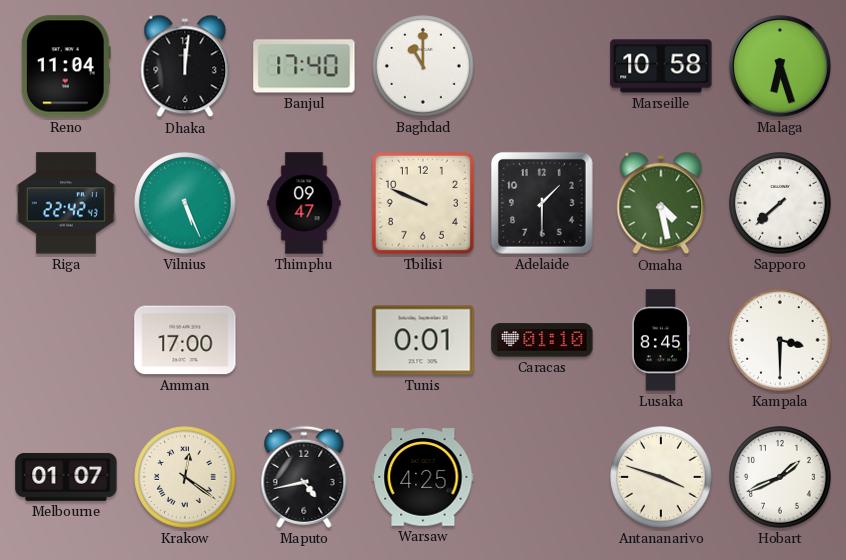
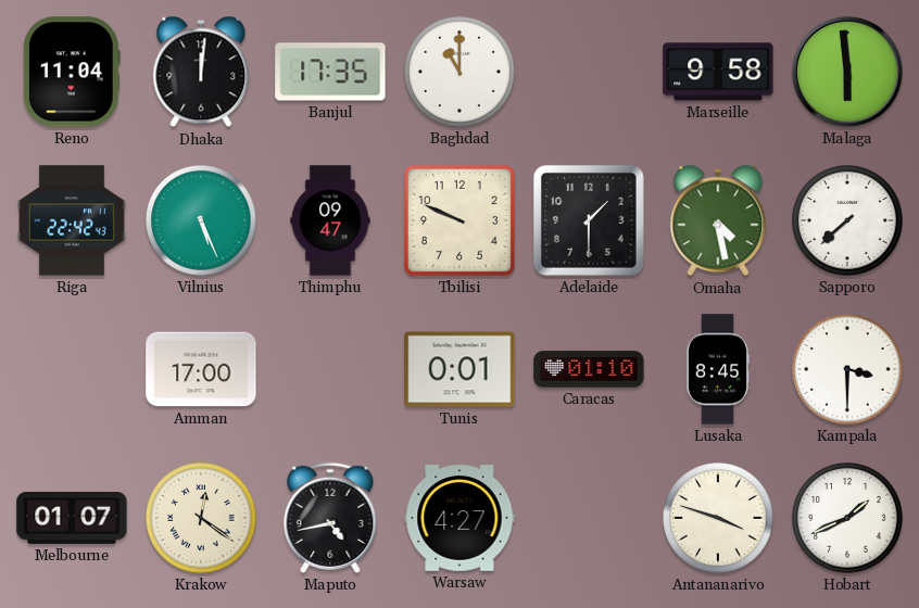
Banjul: 17:40 -> 17:35
Marseille: 10:58 -> 9:58
Malaga: 6:27 -> 5:59
Warsaw: 4:25 -> 4:27
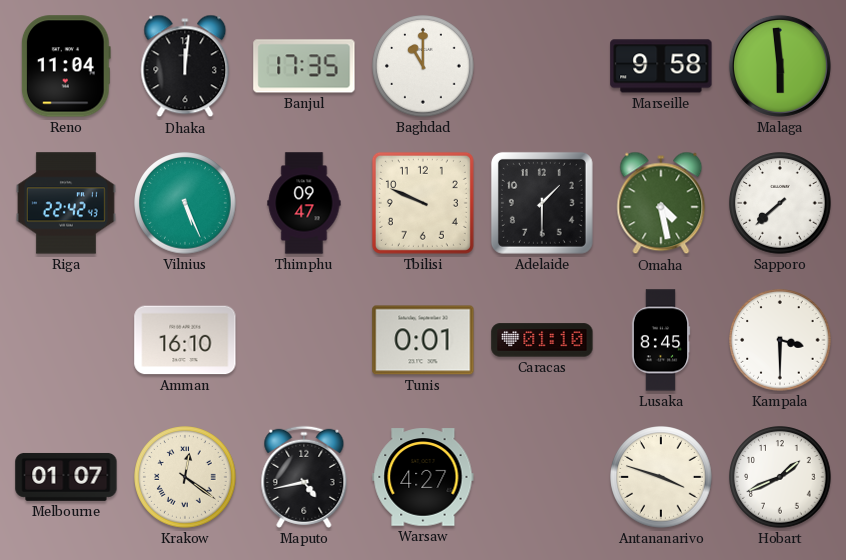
Amman: 17:00 -> 16:10
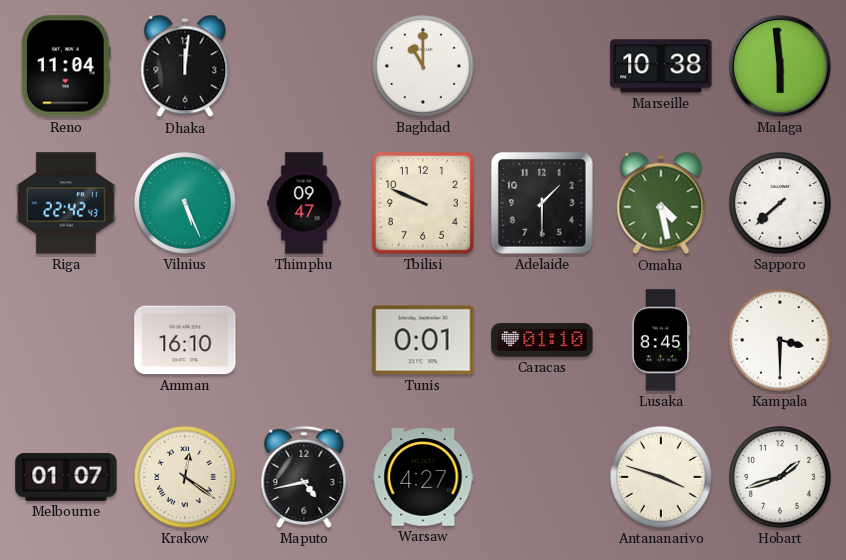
Banjul: 17:35 -> none
Marseille: 9:58 -> 10:38
Hobart: 1:41 -> 1:42
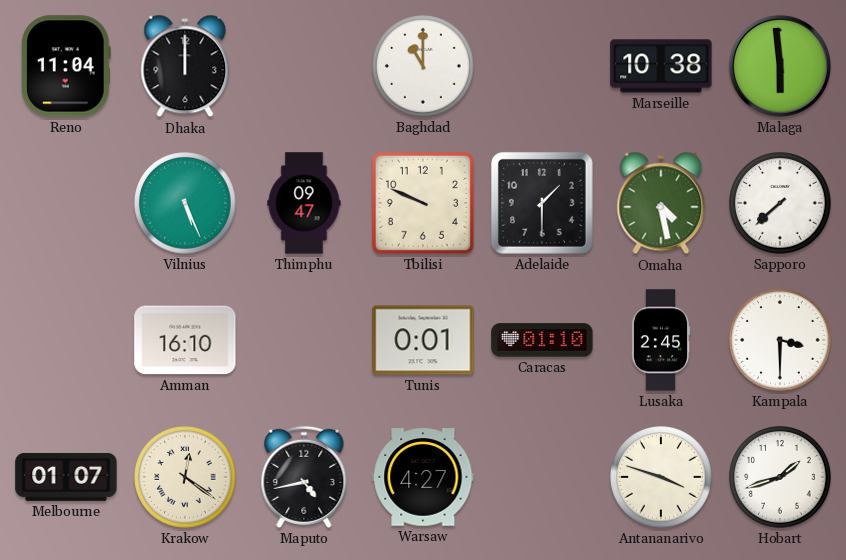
Dhaka: 12:01 -> 12:00
Riga: 22:42 -> none
Lusaka: 8:45 -> 2:45
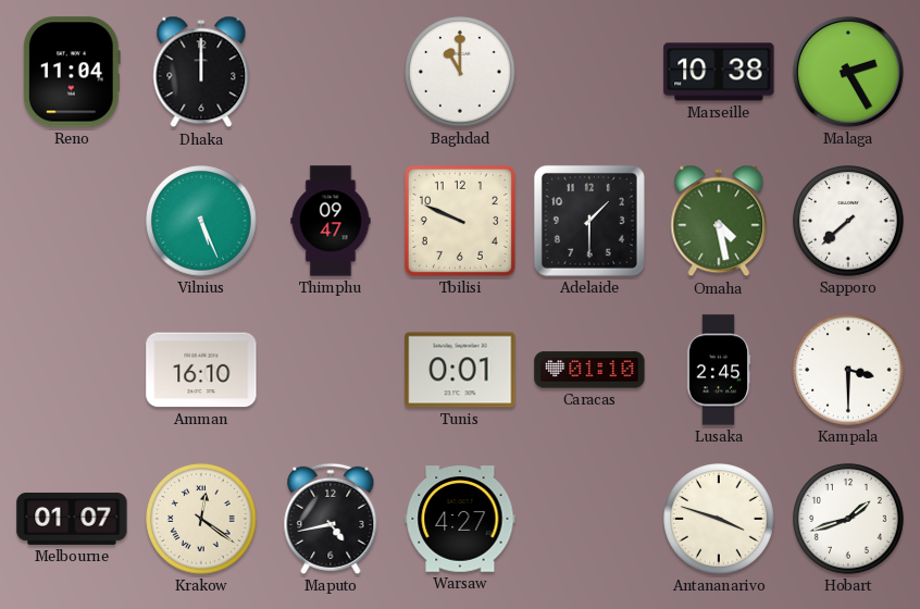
Malaga: 5:59 -> 2:25
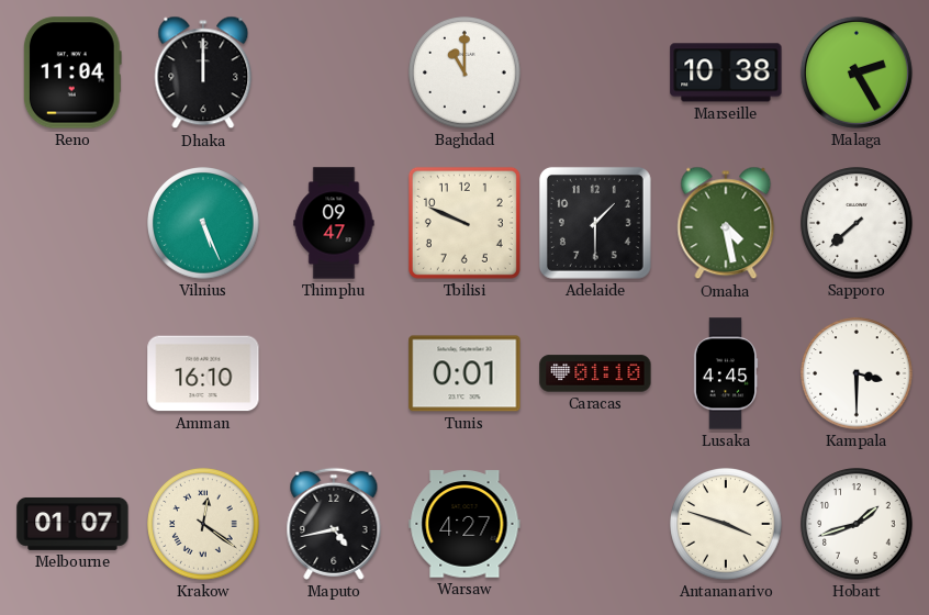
Lusaka: 2:45 -> 4:45
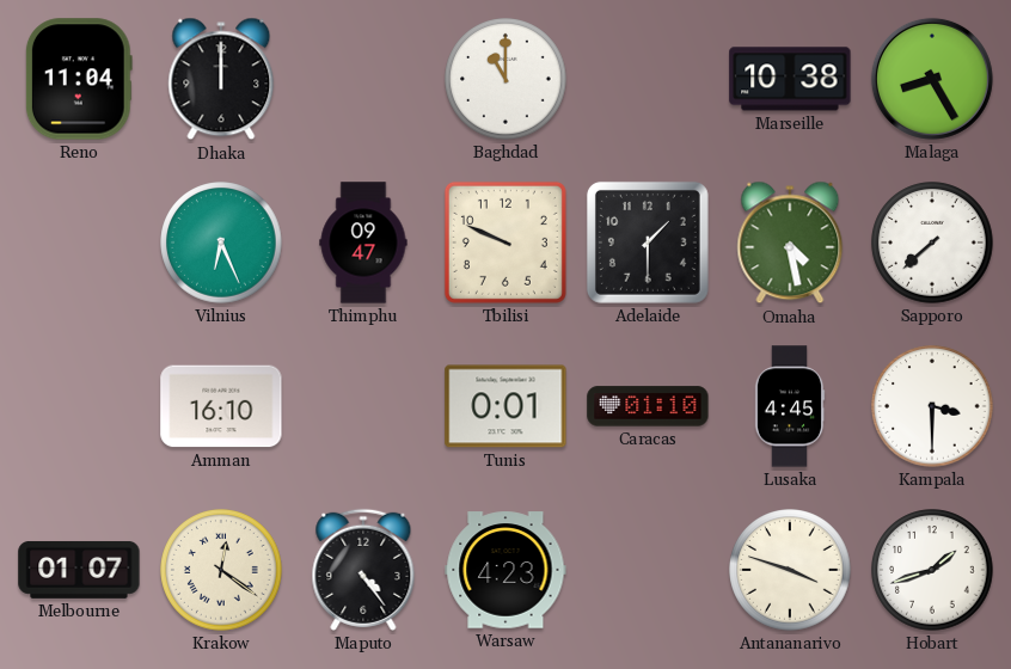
Malaga: 2:25 -> 8:25
Vilnius: 5:26 -> 6:26
Maputo: 4:43 -> 4:24
Warsaw: 4:27 -> 4:23
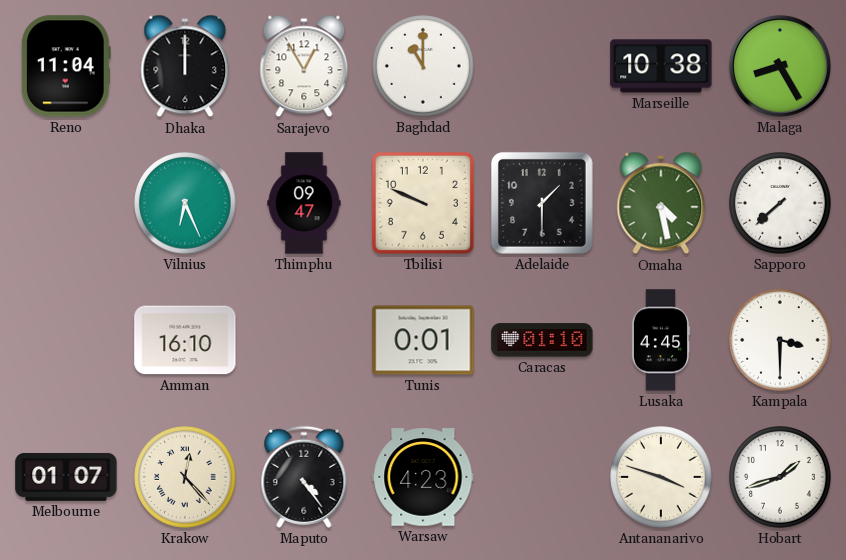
Sarajevo: none -> 12:55
Krakow: 12:21 -> 12:23
